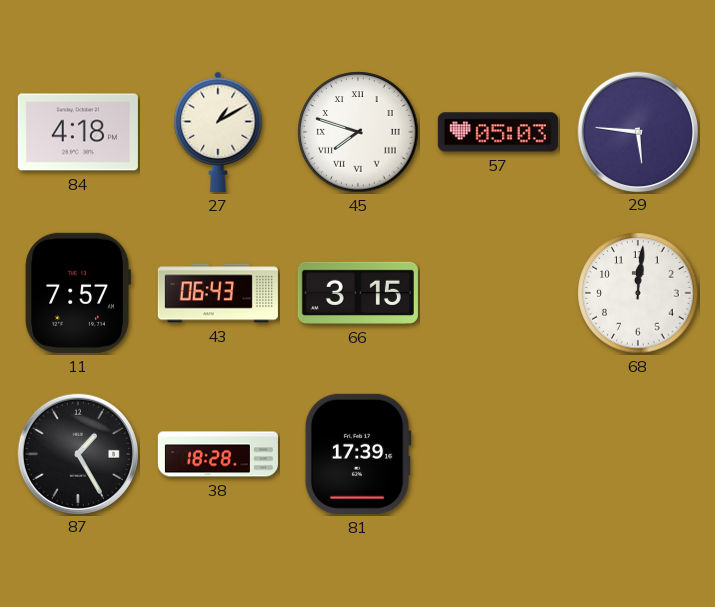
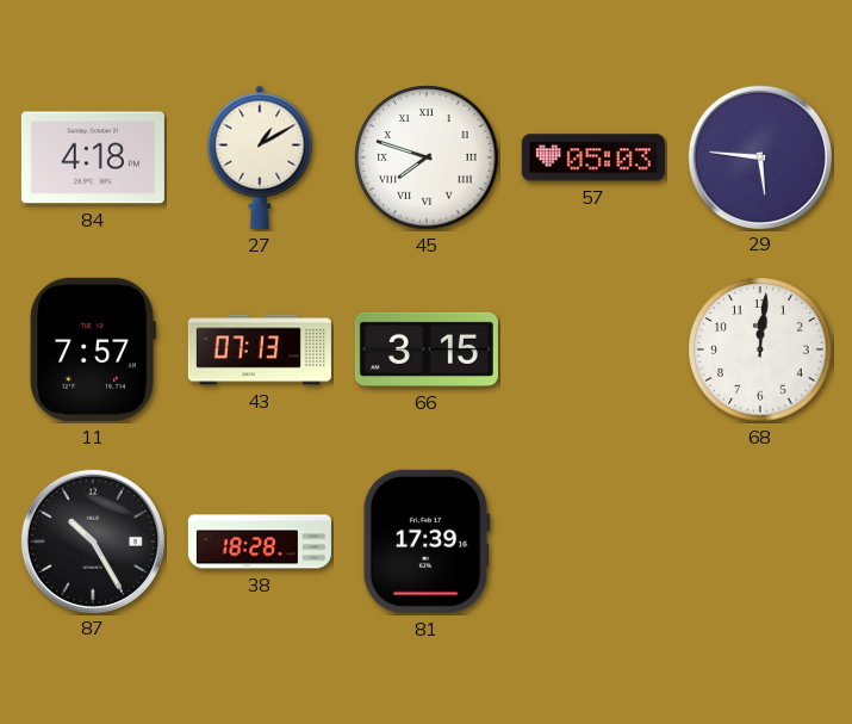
43: 06:43 -> 07:13
87: 1:25 -> 10:25
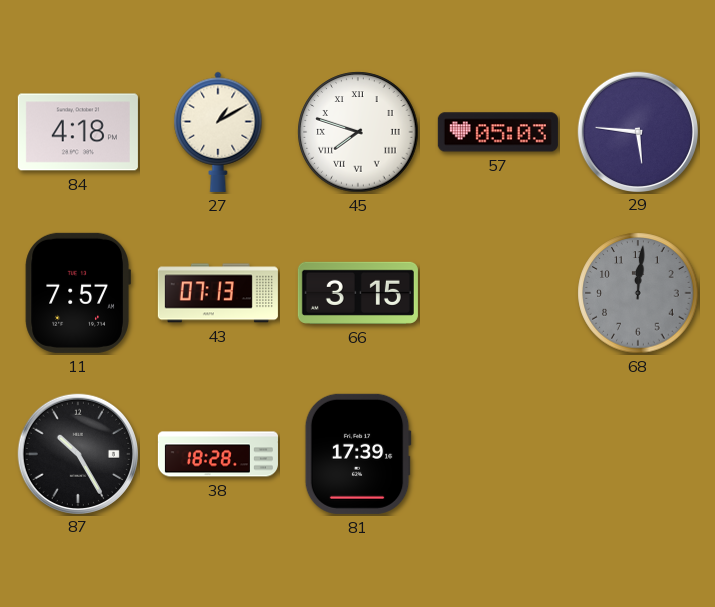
68 dial: white -> grey
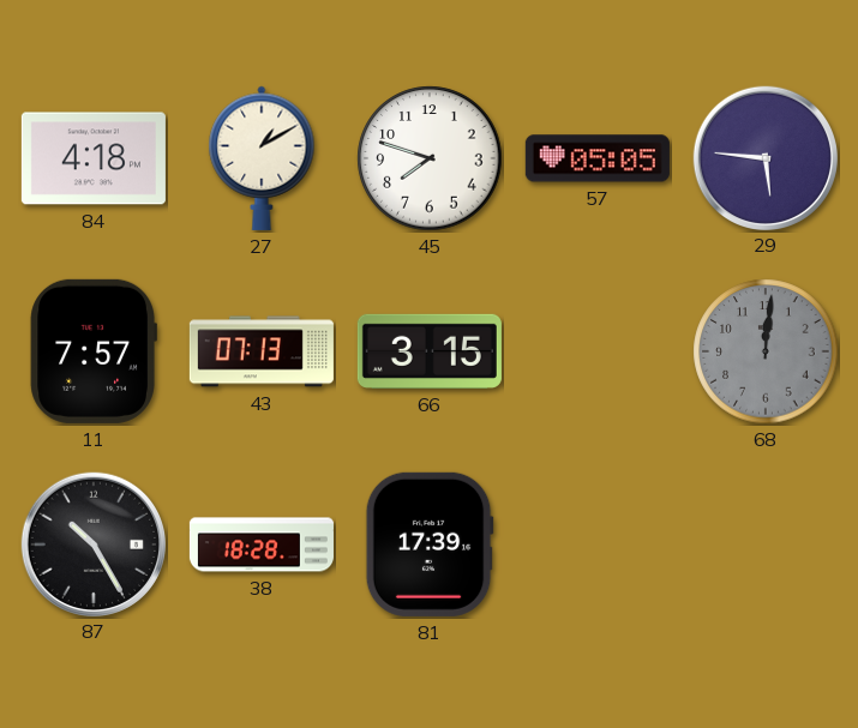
45 numerals: Roman -> Arabic
57: 05:03 -> 05:05
